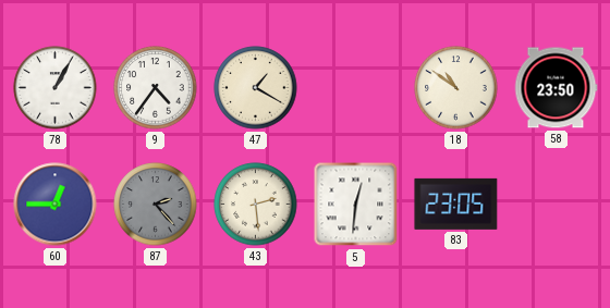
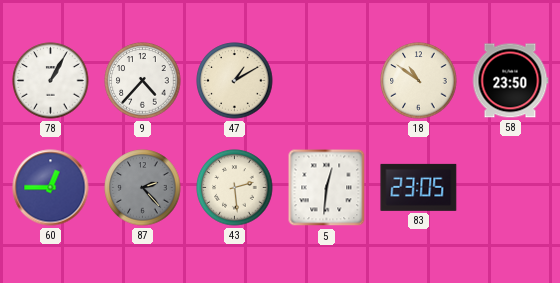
9: 4:36 -> 4:37
47: 1:20 -> 1:10
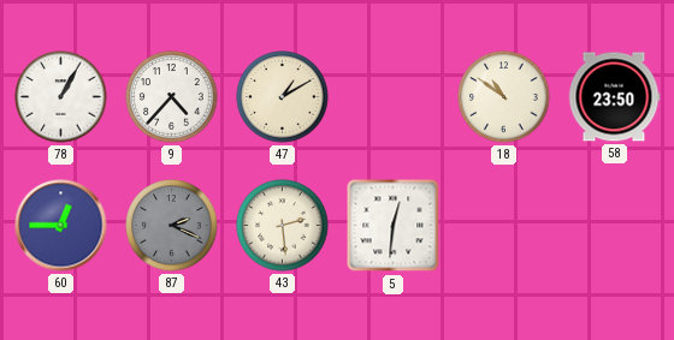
87: 2:23 -> 2:19
83: 23:05 -> none
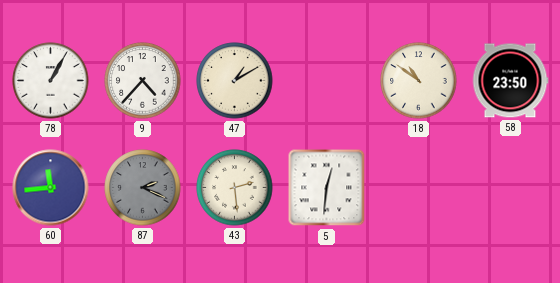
60: 12:45 -> 11:44
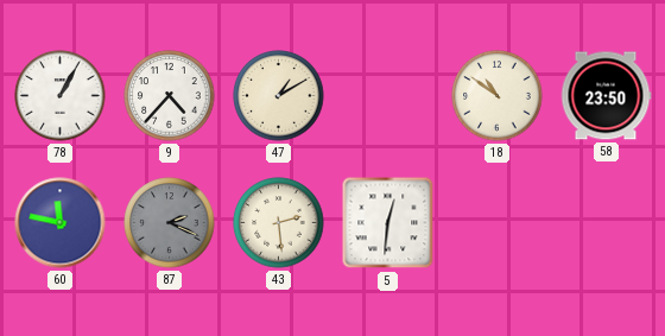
60: 11:44 -> 11:47
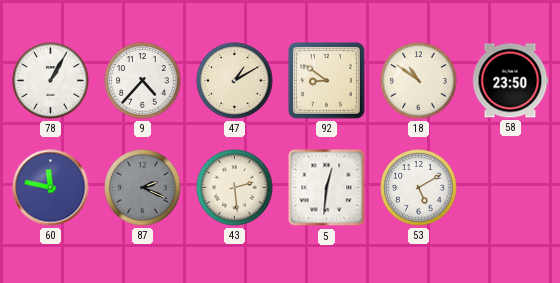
92: none -> 8:51
53: none -> 5:10
